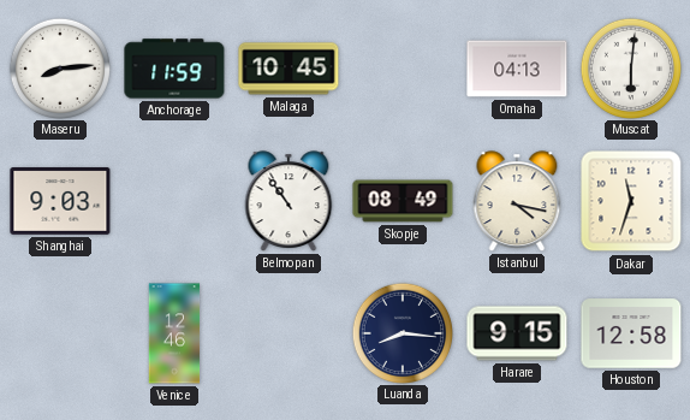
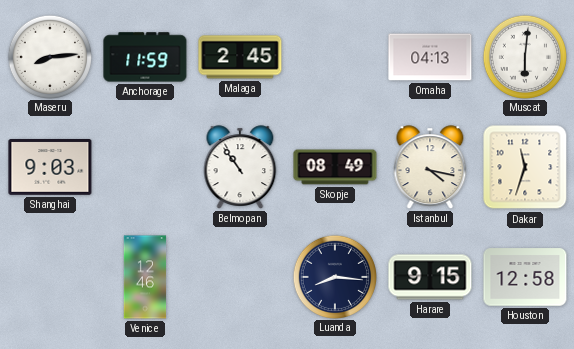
Malaga: 10:45 -> 2:45
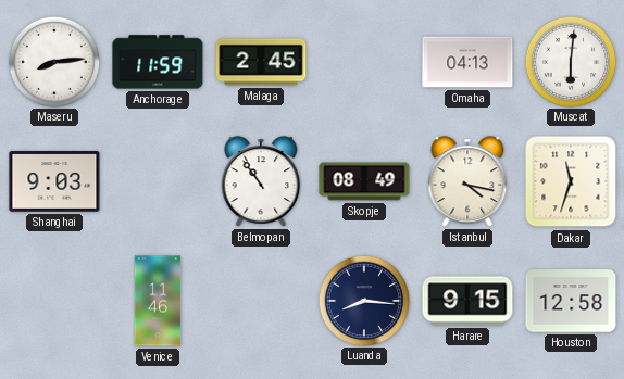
Venice: 12:46 -> 11:46
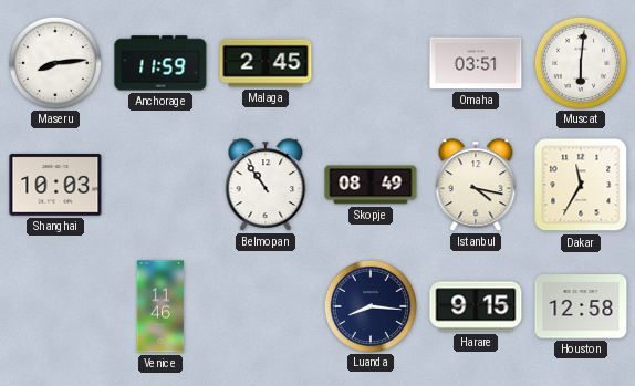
Omaha: 04:13 -> 03:51
Shanghai: 9:03 -> 10:03
Dakar: 11:33 -> 11:35
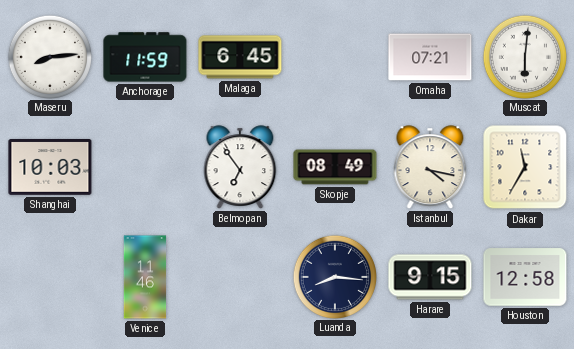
Malaga: 2:45 -> 6:45
Omaha: 03:51 -> 07:21
Belmopan: 10:54 -> 6:54
